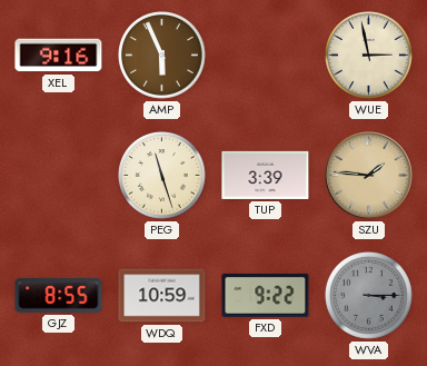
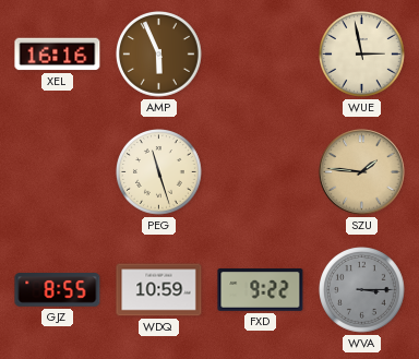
XEL: 9:16 -> 16:16
TUP: 3:39 -> none
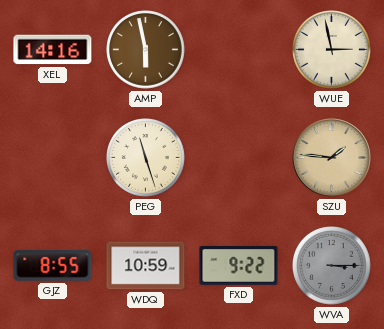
XEL: 16:16 -> 14:16
AMP: 5:56 -> 5:58
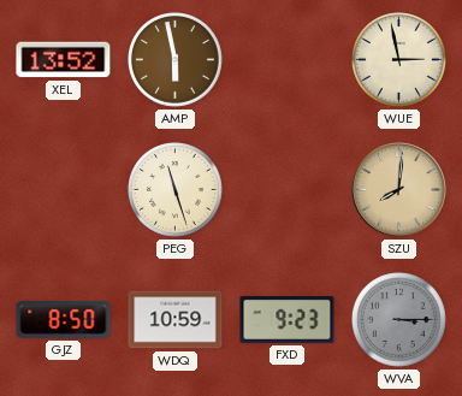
XEL: 14:16 -> 13:52
SZU: 1:46 -> 8:01
GJZ: 8:55 -> 8:50
FXD: 9:22 -> 9:23
